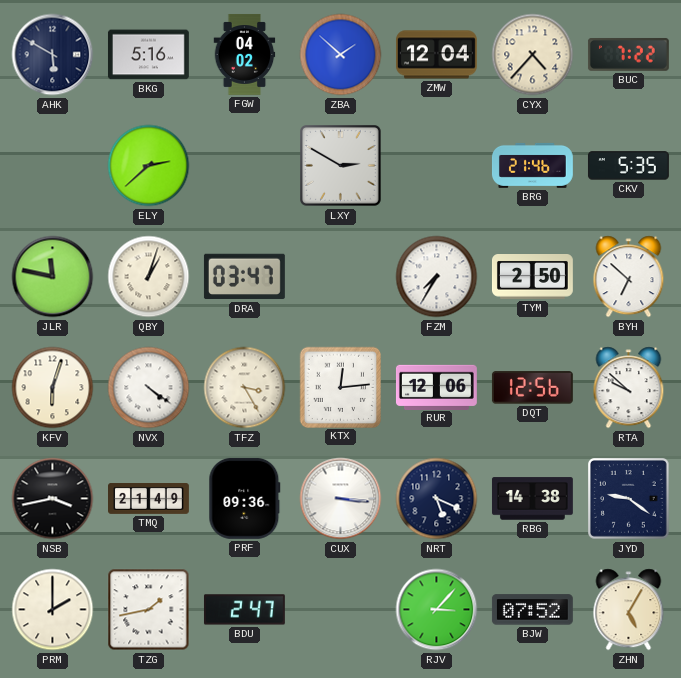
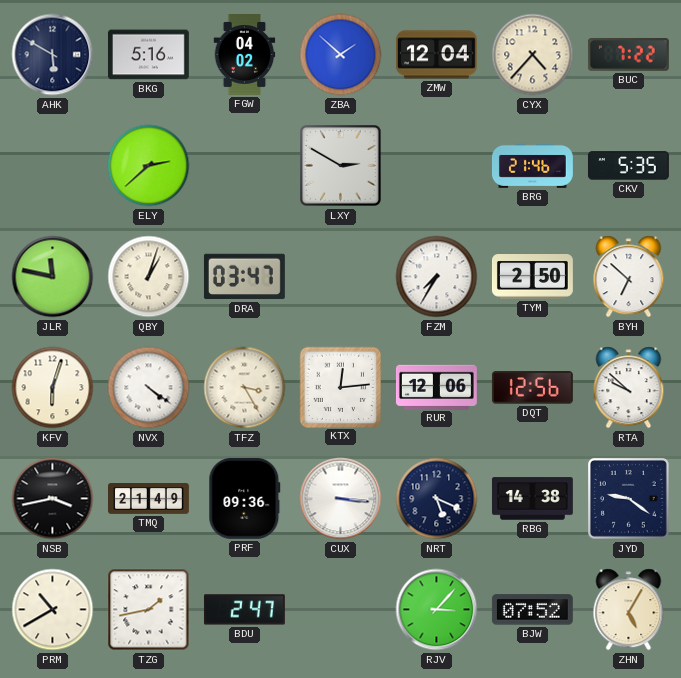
PRM: 2:00 -> 10:40
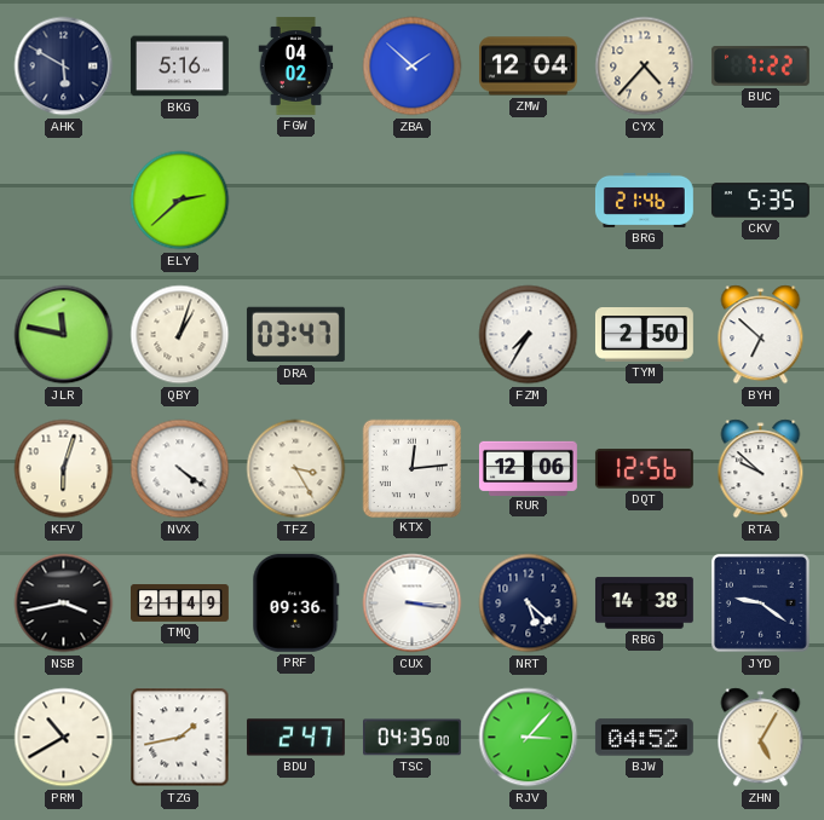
LXY: 2:50 -> none
NRT: 5:19 -> 5:22
TSC: none -> 04:35
BJW: 07:52 -> 04:52
